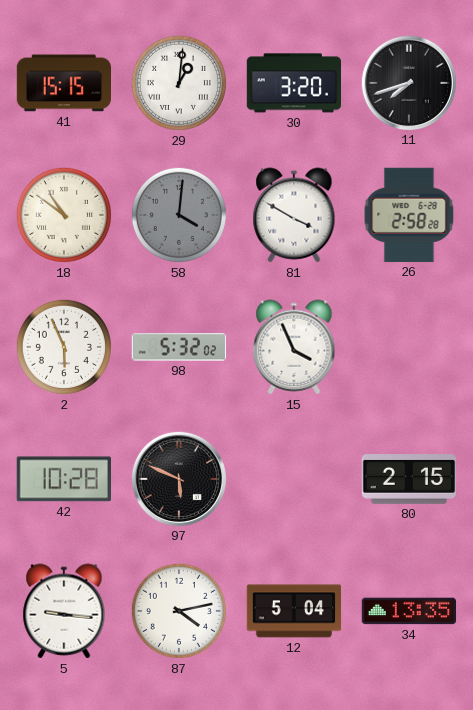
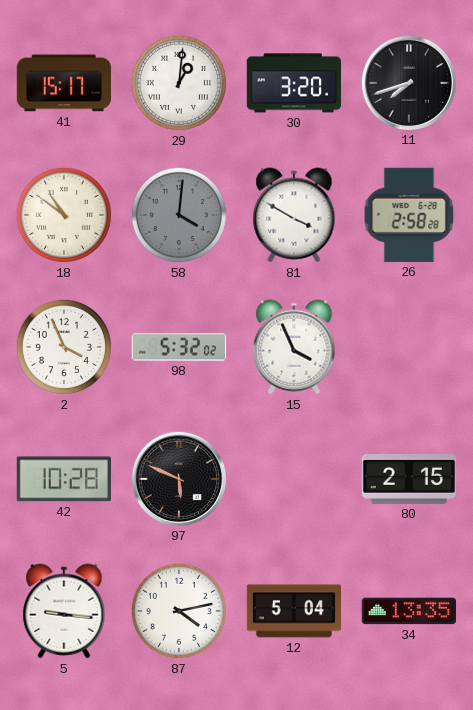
41: 15:15 -> 15:17
2: 5:56 -> 3:56
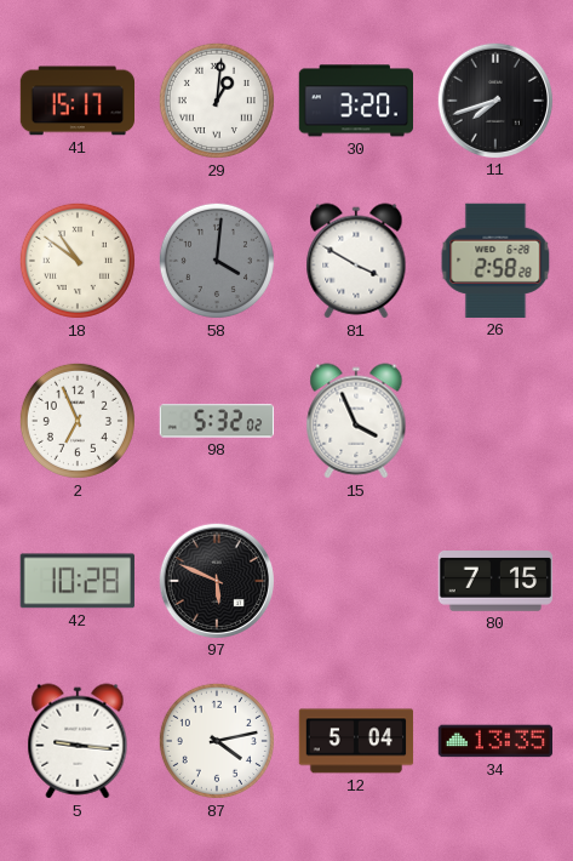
2: 3:56 -> 6:56
80: 2:15 -> 7:15
